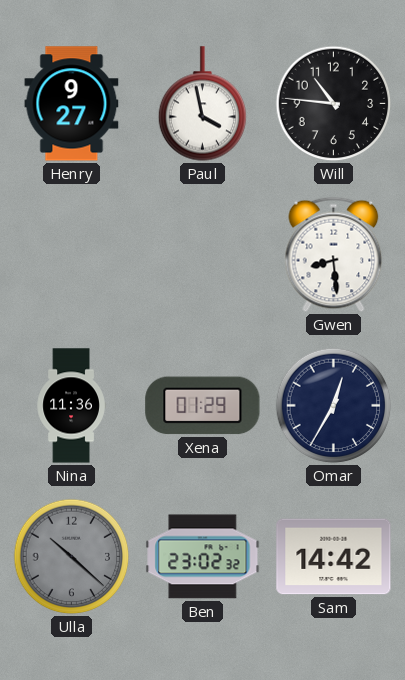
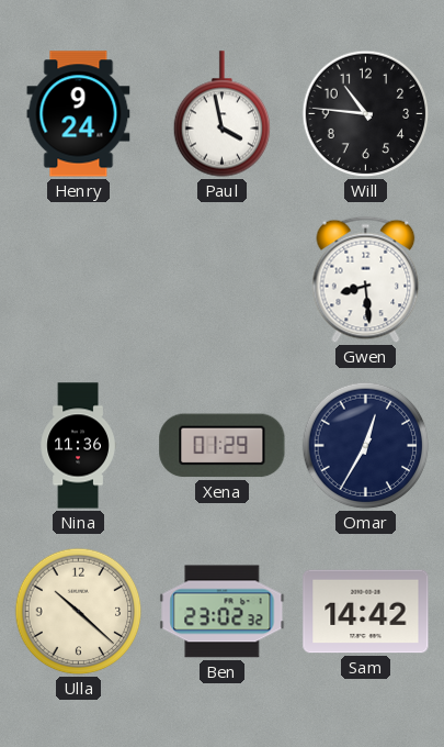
Henry: 9:27 -> 9:24
Ulla dial: grey -> cream
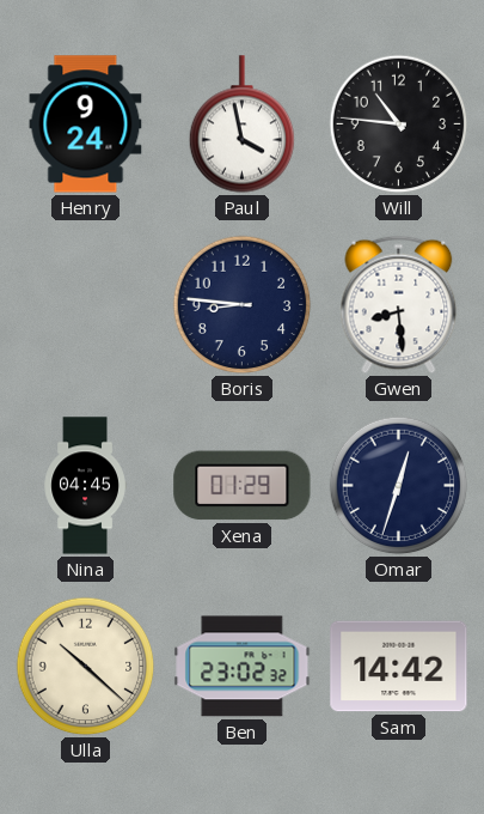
Boris: none -> 8:46
Nina: 11:36 -> 04:45
Omar: 12:35 -> 12:33
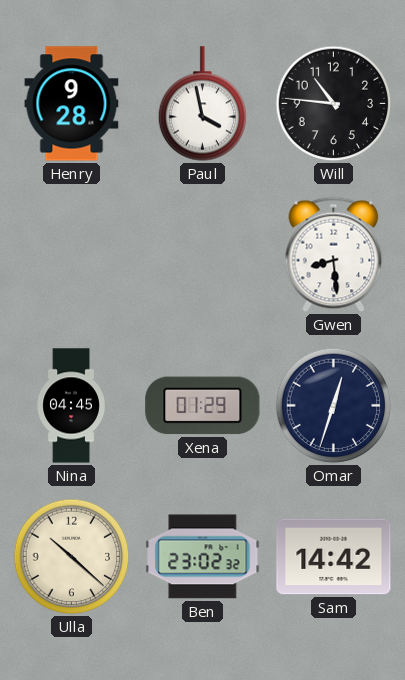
Henry: 9:24 -> 9:28
Boris: 8:46 -> none
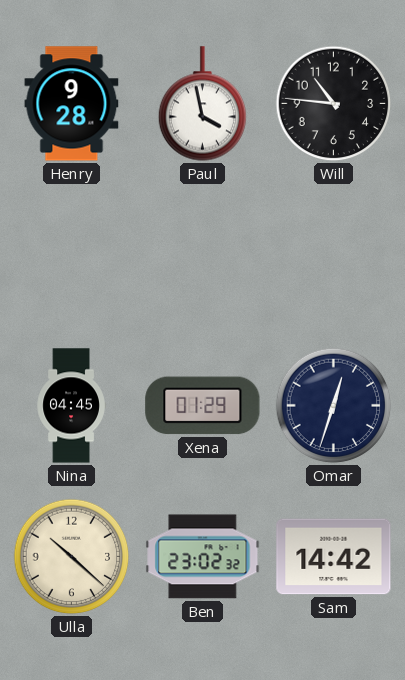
Gwen: 8:29 -> none
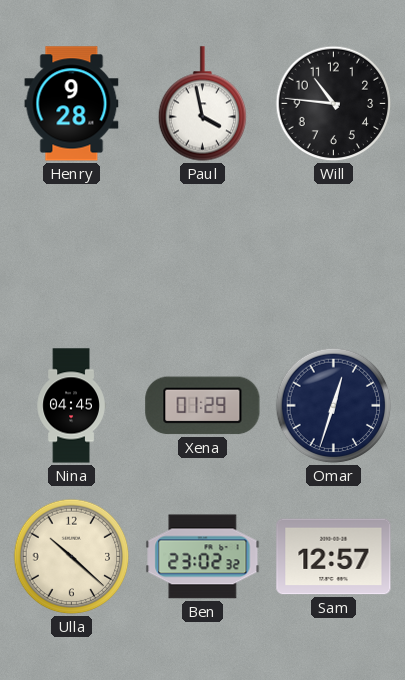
Sam: 14:42 -> 12:57
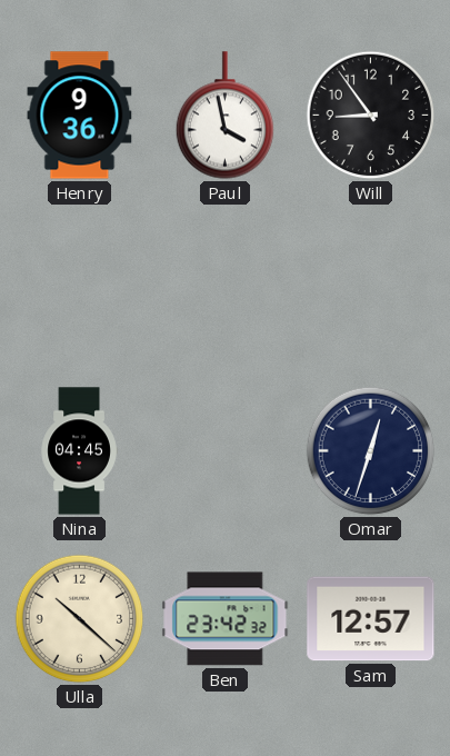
Henry: 9:28 -> 9:36
Will: 10:46 -> 8:54
Xena: 01:29 -> none
Ben: 23:02 -> 23:42
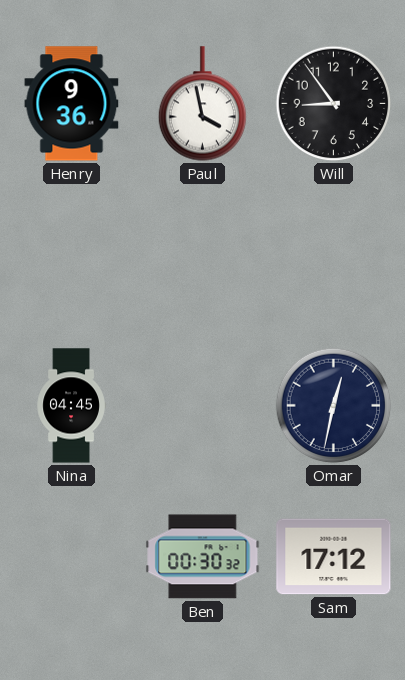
Omar: 12:33 -> 12:32
Ulla: 10:22 -> none
Ben: 23:42 -> 00:30
Sam: 12:57 -> 17:12
